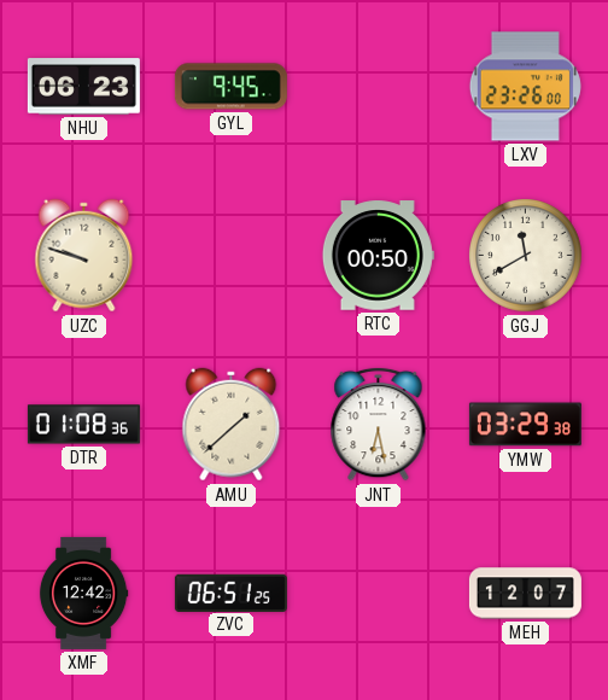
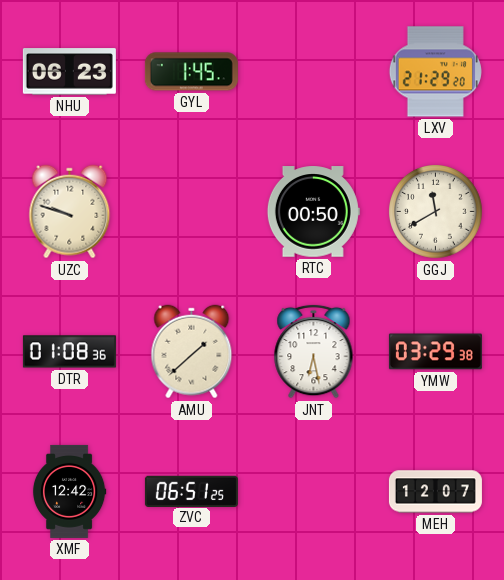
GYL: 9:45 -> 1:45
LXV: 23:26 -> 21:29
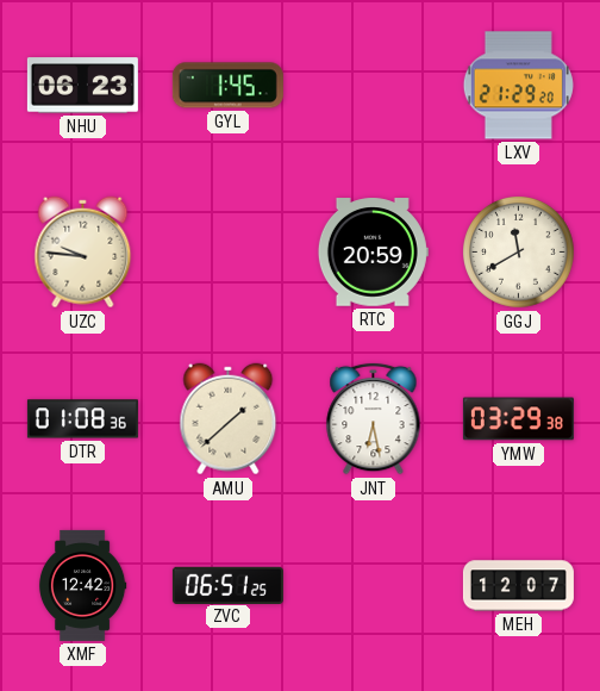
UZC: 9:48 -> 9:46
RTC: 00:50 -> 20:59
